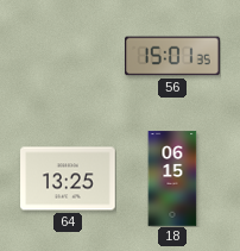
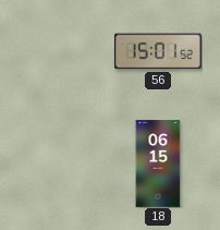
56: 15:01:35 -> 15:01:52
64: 13:25 -> none
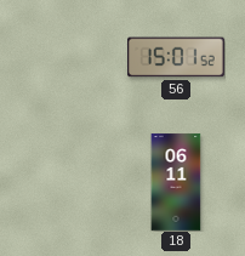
18: 06:15 -> 06:11
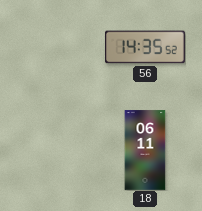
56: 15:01 -> 14:35
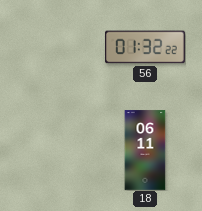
56: 14:35 -> 01:32
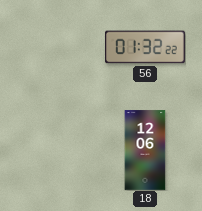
18: 06:11 -> 12:06
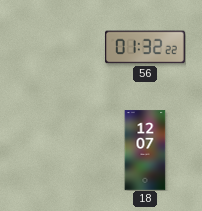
18: 12:06 -> 12:07
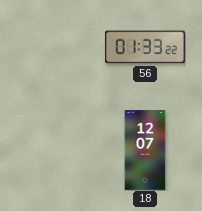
56: 01:32 -> 01:33
